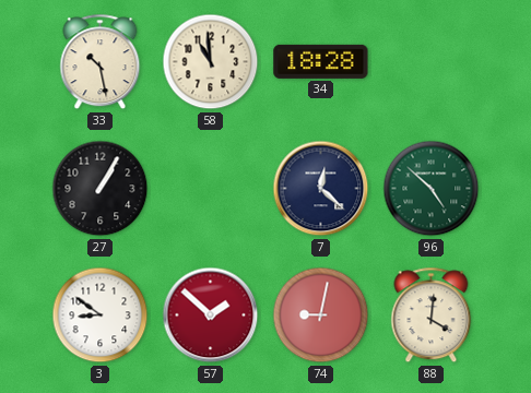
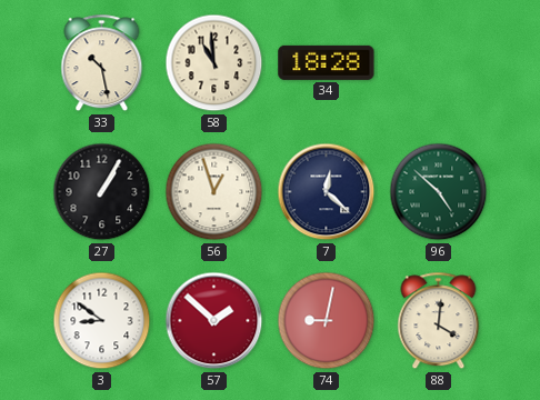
56: none -> 12:57
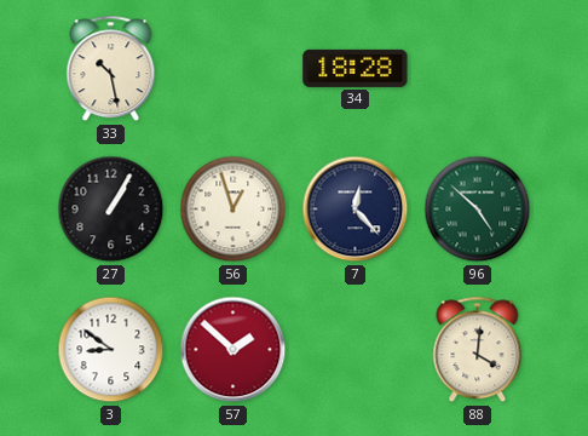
58: 10:59 -> none
7: 12:22 -> 12:23
74: 9:02 -> none
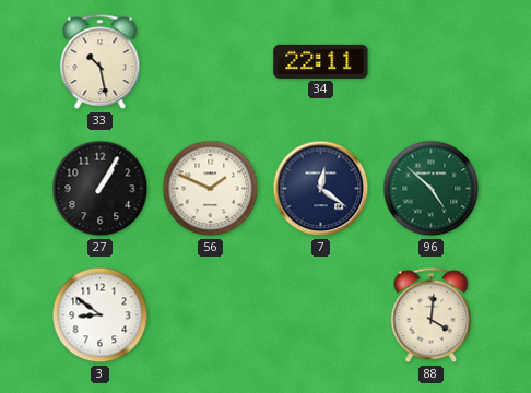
34: 18:28 -> 22:11
56: 12:57 -> 1:49
7: 12:23 -> 12:21
57: 1:52 -> none
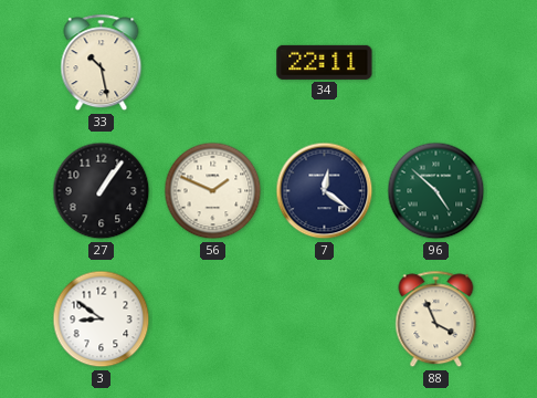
27: 1:05 -> 1:06
88: 4:01 -> 3:56
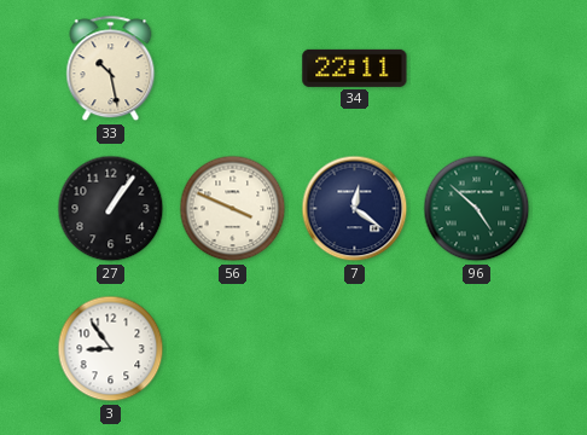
56: 1:49 -> 3:49
3: 8:51 -> 8:54
88: 3:56 -> none
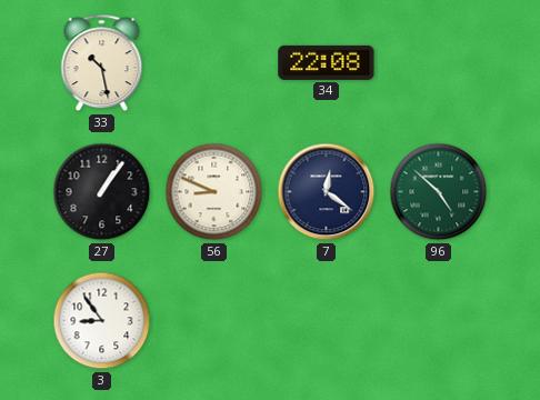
34: 22:11 -> 22:08
56: 3:49 -> 8:49
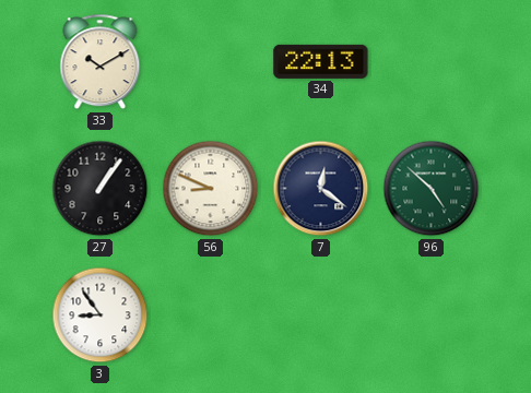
33: 10:28 -> 10:10
34: 22:08 -> 22:13
